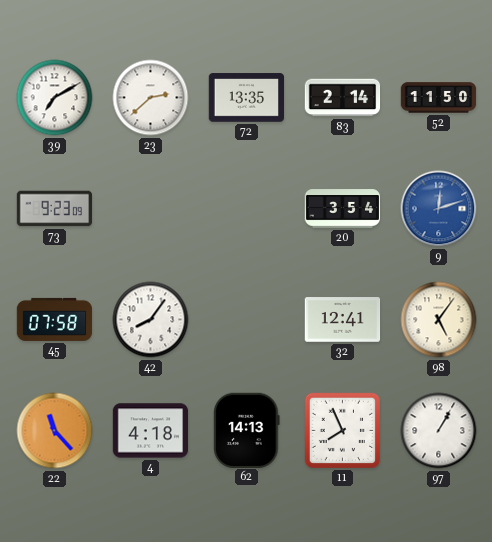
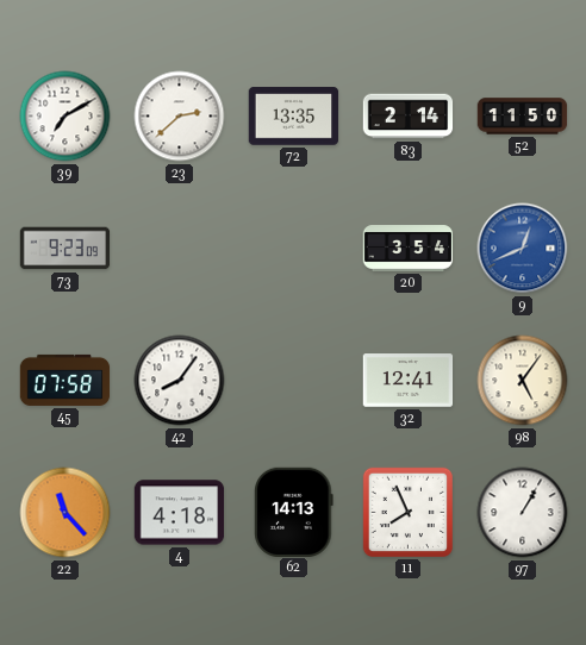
9: 12:12 -> 12:41
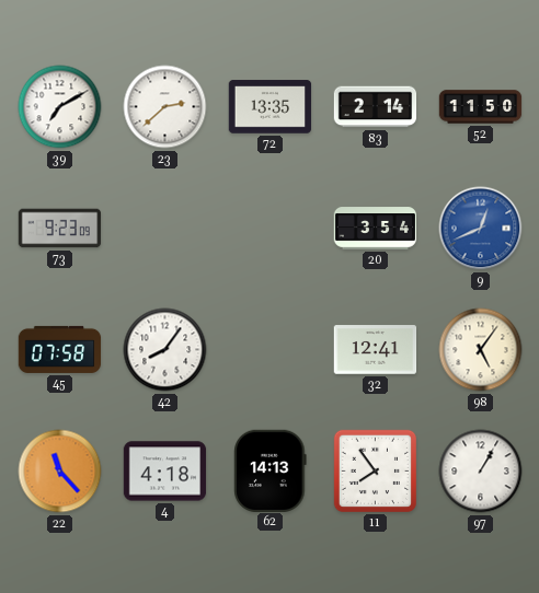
11: 7:56 -> 7:54
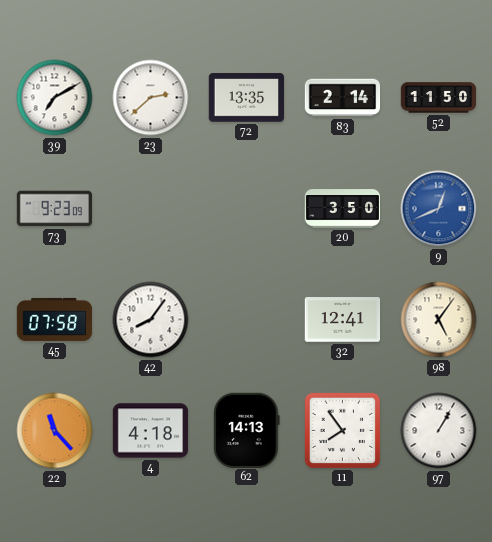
20: 3:54 -> 3:50
